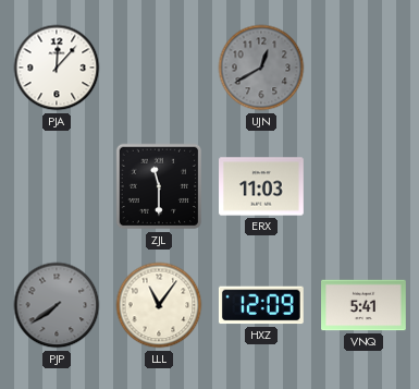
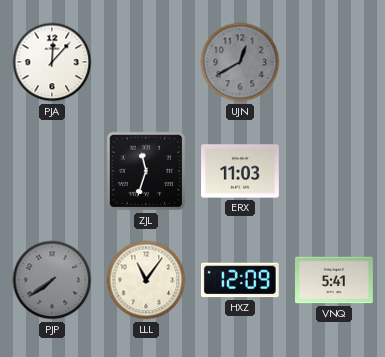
ZJL: 11:30 -> 11:33
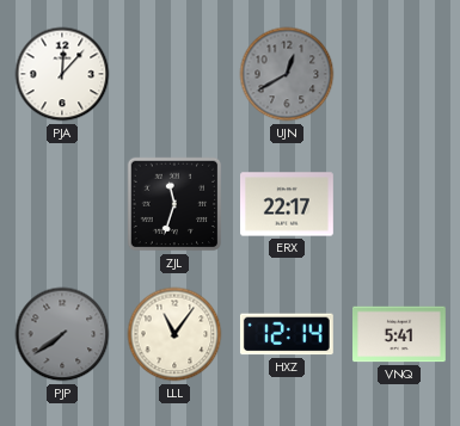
ERX: 11:03 -> 22:17
HXZ: 12:09 -> 12:14
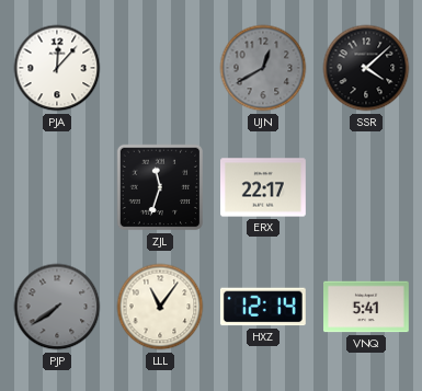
SSR: none -> 4:08
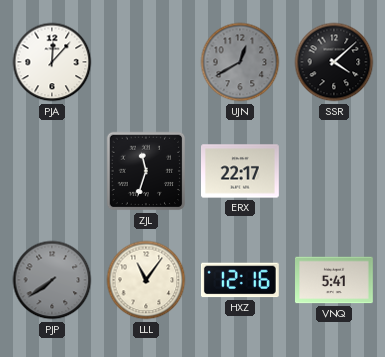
HXZ: 12:14 -> 12:16
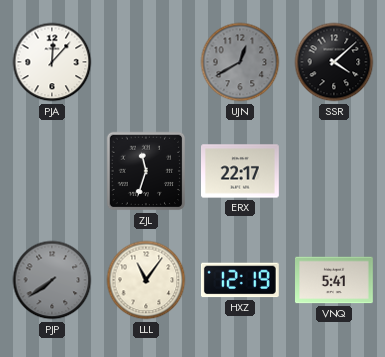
HXZ: 12:16 -> 12:19
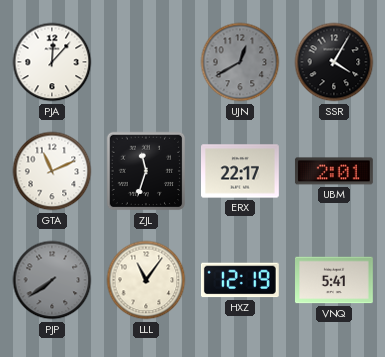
SSR: 4:08 -> 4:05
GTA: none -> 11:11
UBM: none -> 2:01
